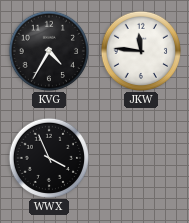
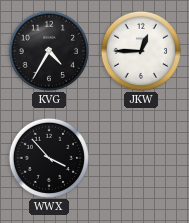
JKW: 11:46 -> 12:45
WWX: 3:56 -> 3:53
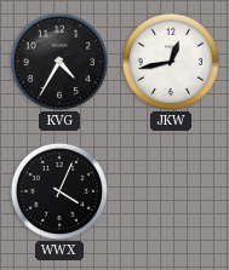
JKW: 12:45 -> 12:43
WWX: 3:53 -> 4:04
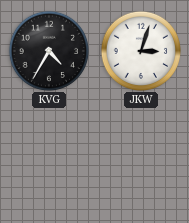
JKW: 12:43 -> 3:03
WWX: 4:04 -> none
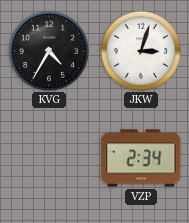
VZP: none -> 2:34
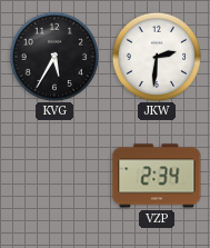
KVG: 4:35 -> 5:35
JKW: 3:03 -> 2:31
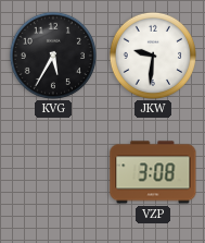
JKW: 2:31 -> 9:31
VZP: 2:34 -> 3:08
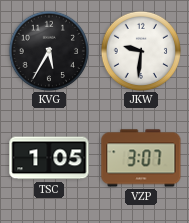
TSC: none -> 1:05
VZP: 3:08 -> 3:07
